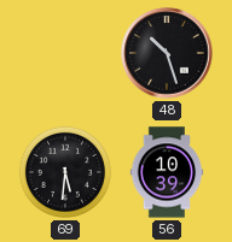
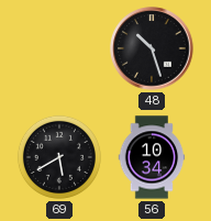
69: 5:31 -> 5:40
56: 10:39 -> 10:34
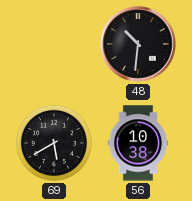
48: 10:27 -> 10:31
56: 10:34 -> 10:38
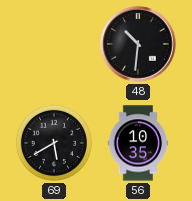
56: 10:38 -> 10:35
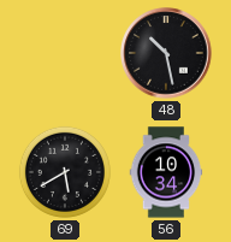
48: 10:31 -> 10:28
56: 10:35 -> 10:34
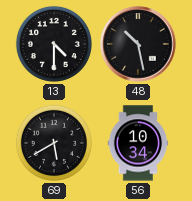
13: none -> 4:30
